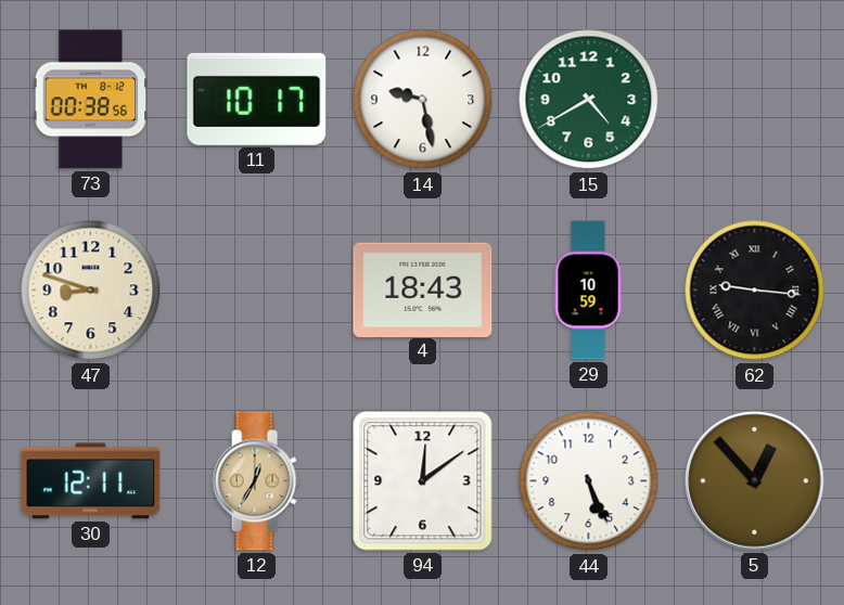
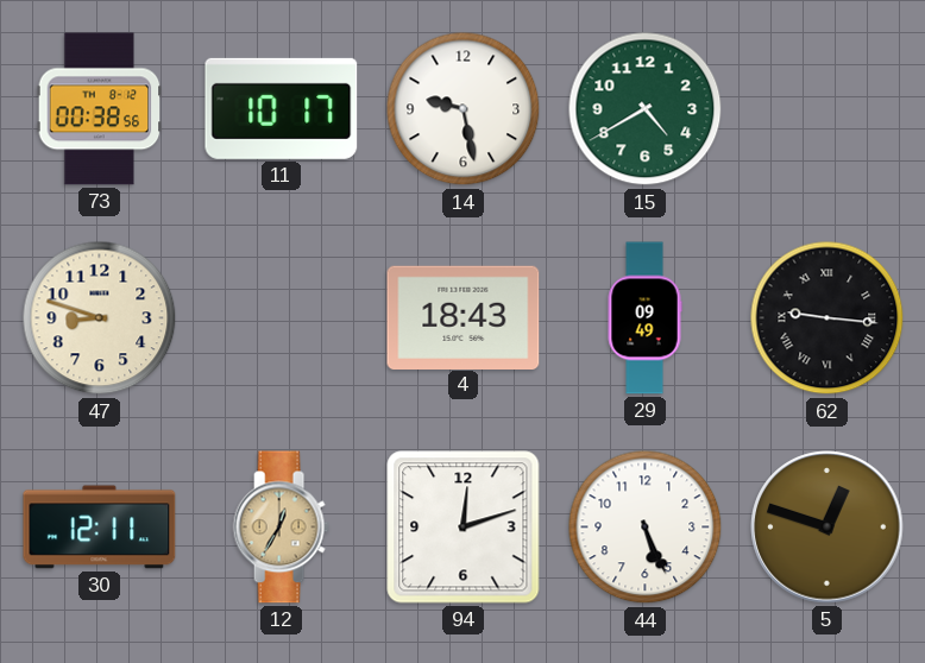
29: 10:59 -> 09:49
94: 12:09 -> 12:12
5: 12:53 -> 12:48
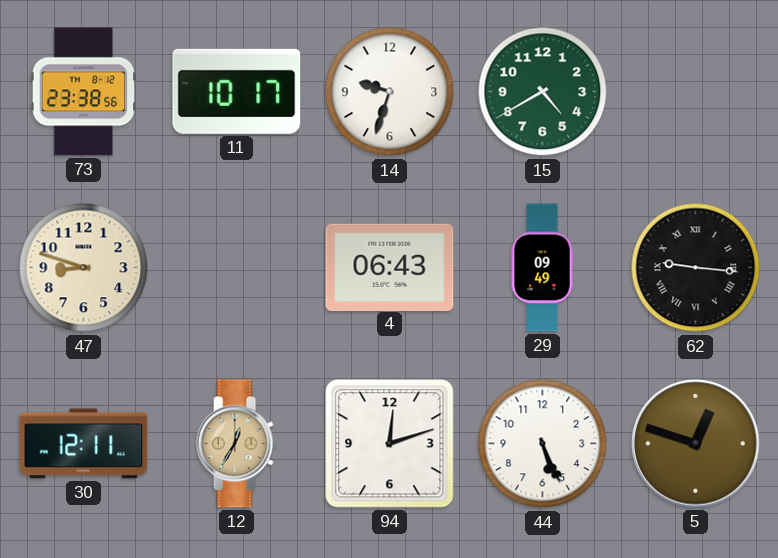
73: 00:38 -> 23:38
14: 9:28 -> 9:33
4: 18:43 -> 06:43
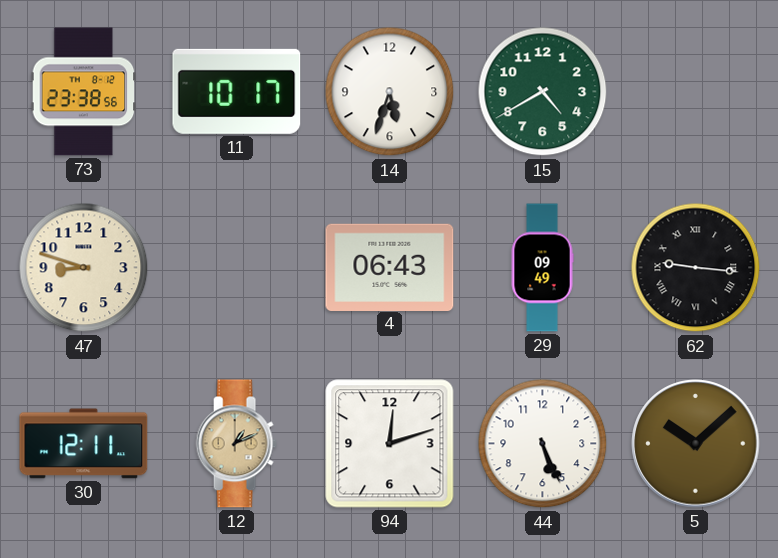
14: 9:33 -> 5:33
12: 12:35 -> 1:11
5: 12:48 -> 10:08
